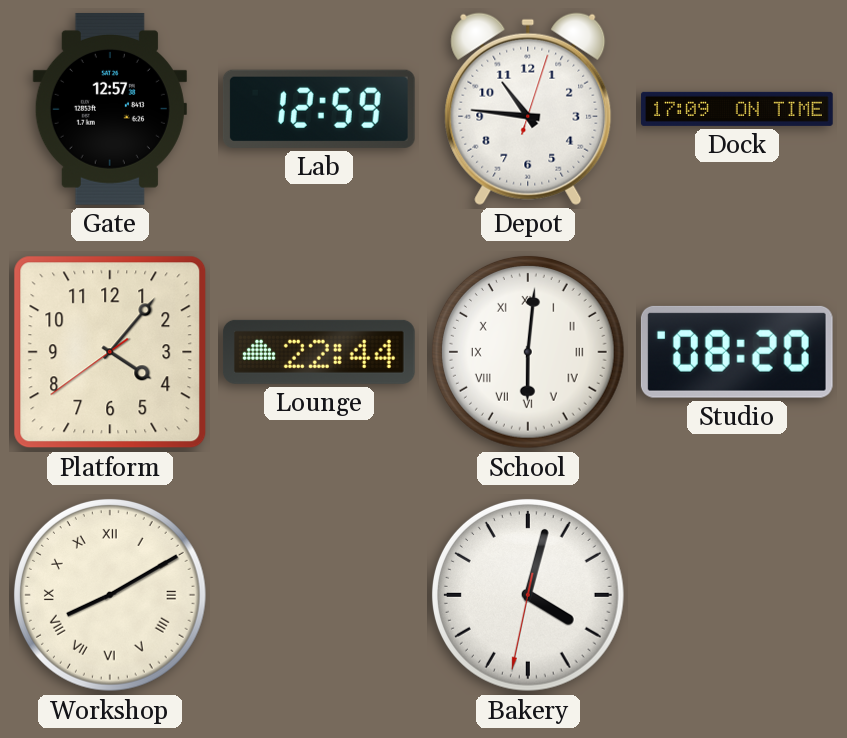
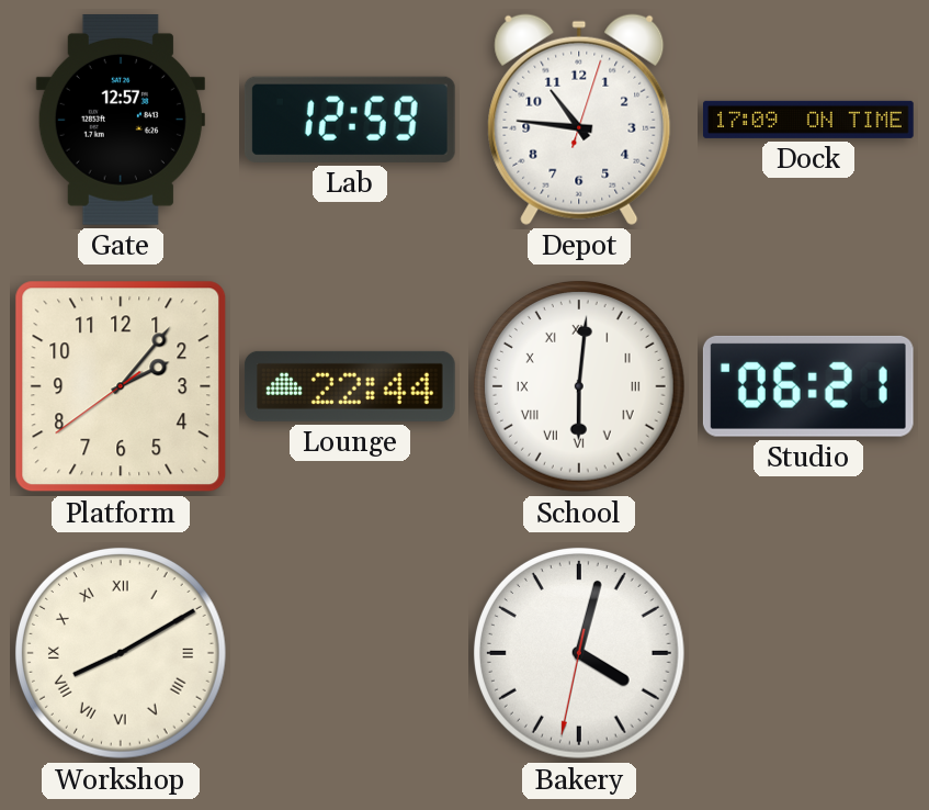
Platform: 4:06 -> 2:06
Studio: 08:20 -> 06:21
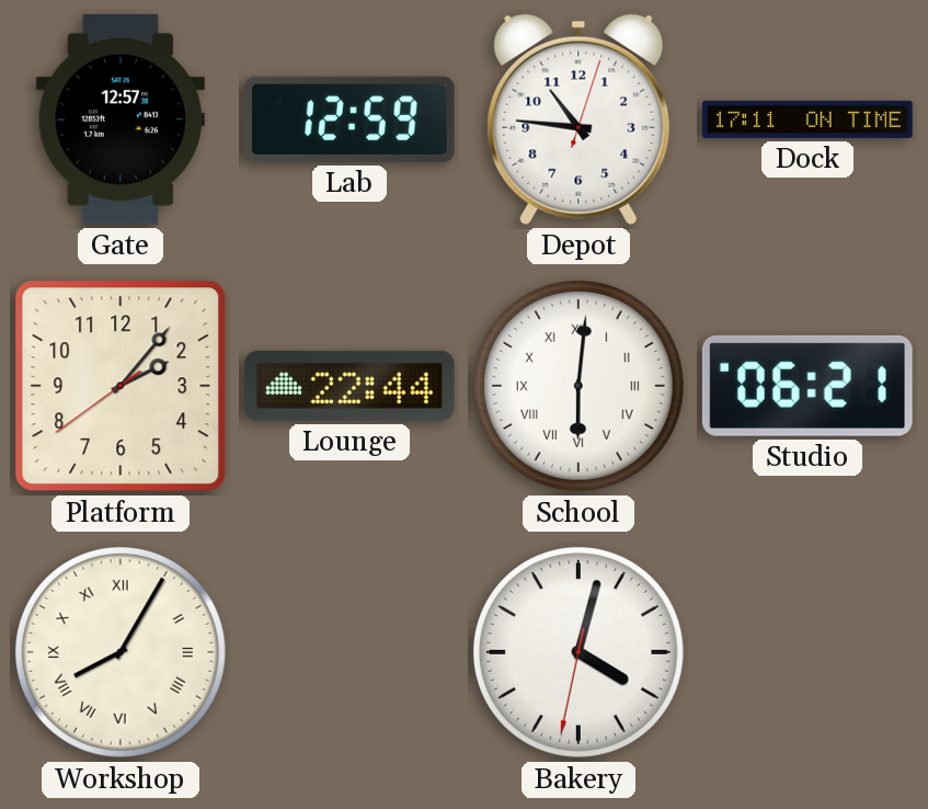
Dock: 17:09 -> 17:11
Workshop: 8:10 -> 8:05
